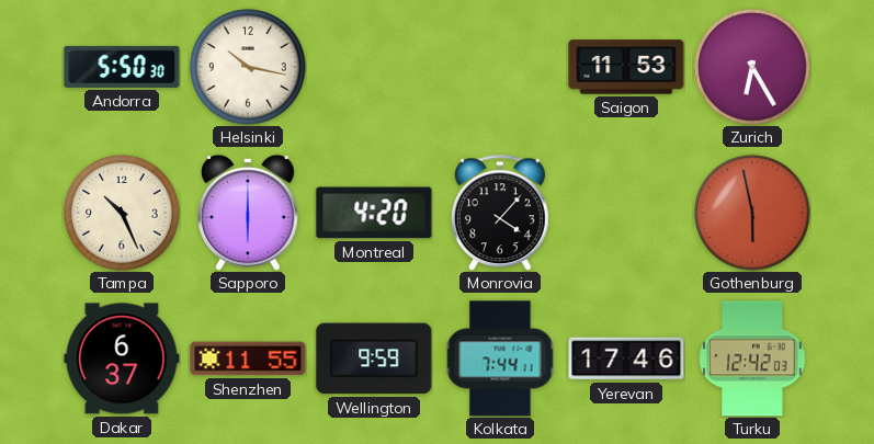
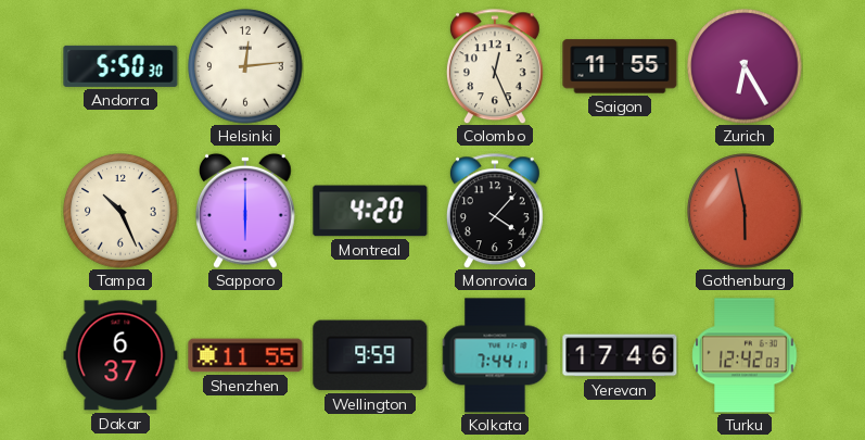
Helsinki: 10:17 -> 12:14
Colombo: none -> 12:26
Saigon: 11:53 -> 11:55
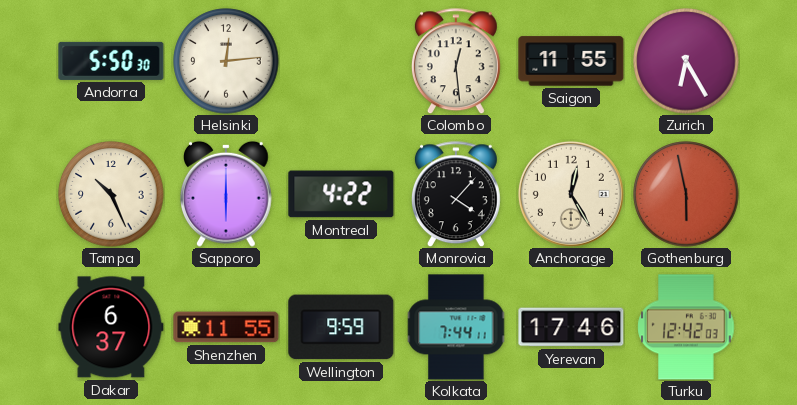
Colombo: 12:26 -> 12:29
Montreal: 4:20 -> 4:22
Anchorage: none -> 12:25
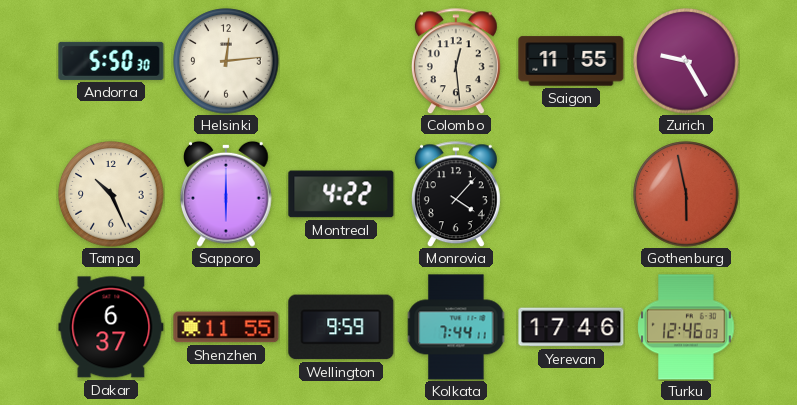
Zurich: 6:25 -> 9:25
Anchorage: 12:25 -> none
Turku: 12:42 -> 12:46
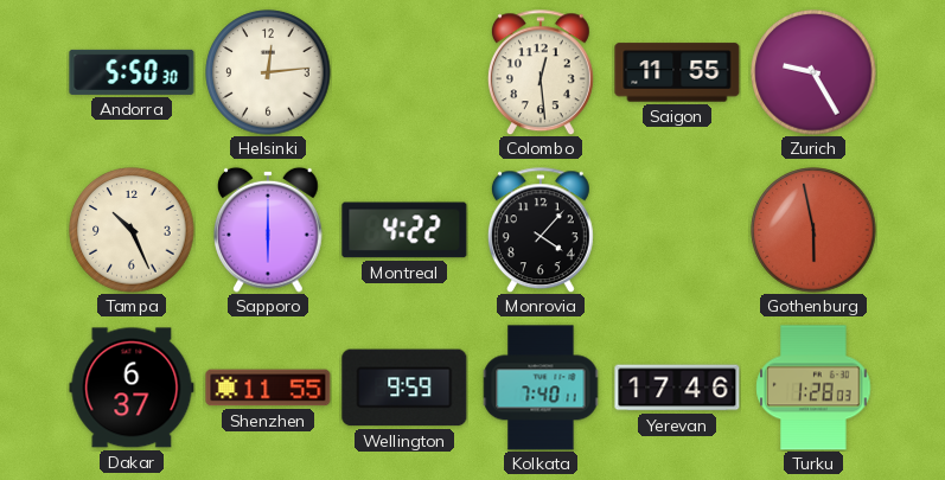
Kolkata: 7:44 -> 7:40
Turku: 12:46 -> 1:28
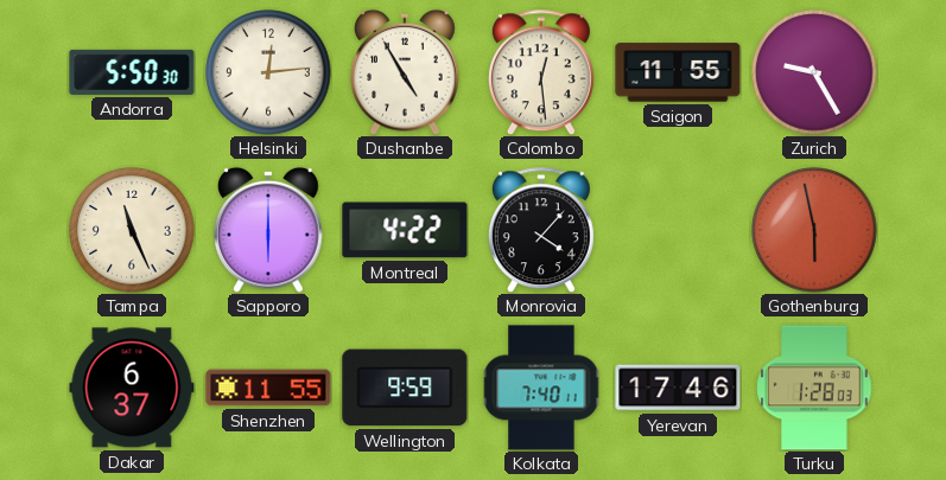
Dushanbe: none -> 4:55
Tampa: 10:26 -> 11:26
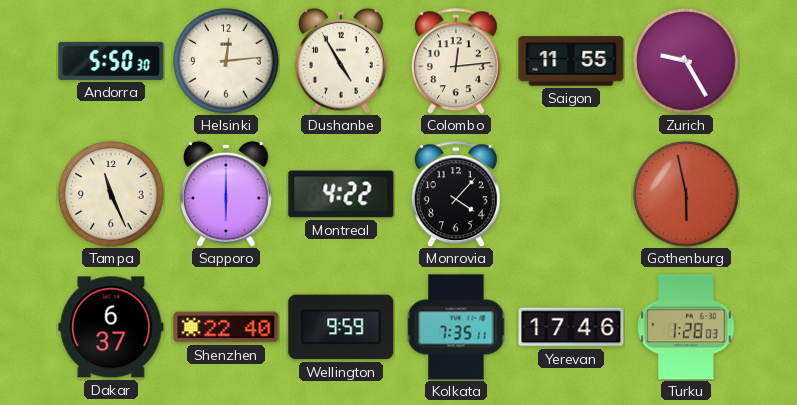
Colombo: 12:29 -> 12:14
Shenzhen: 11:55 -> 22:40
Kolkata: 7:40 -> 7:35
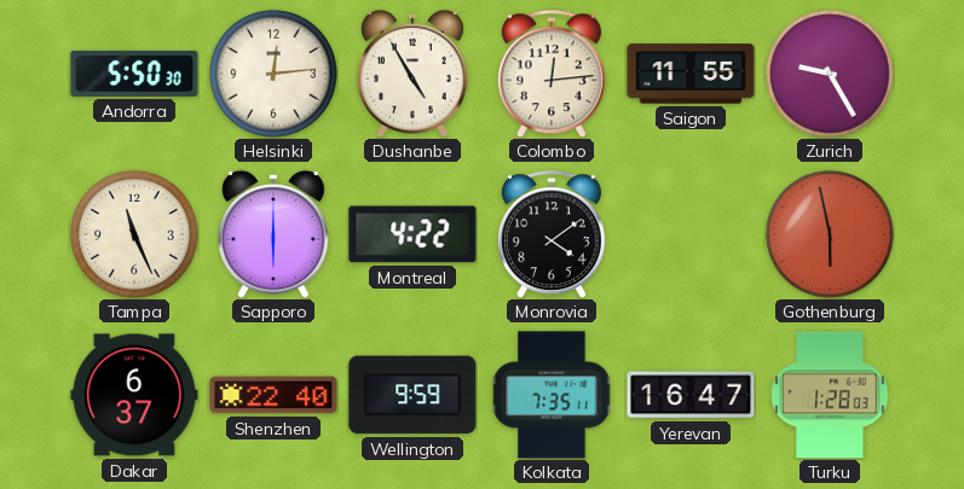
Monrovia: 4:07 -> 4:09
Yerevan: 17:46 -> 16:47
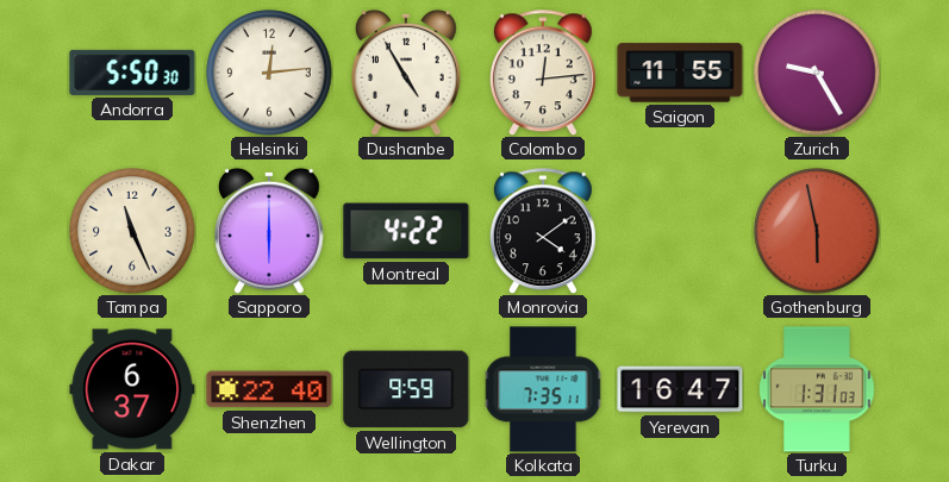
Turku: 1:28 -> 1:31
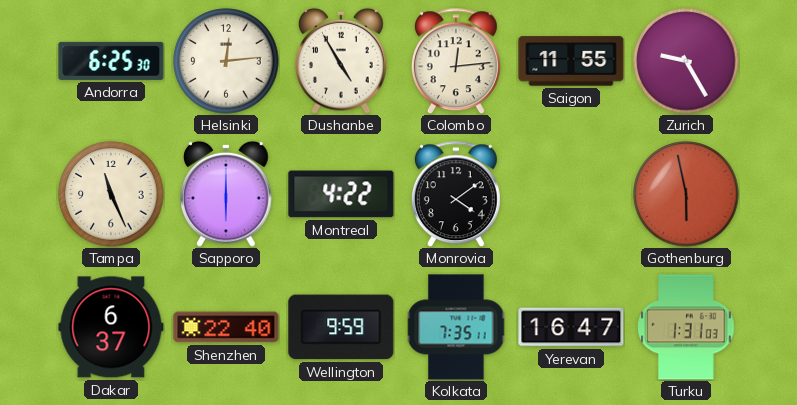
Andorra: 5:50 -> 6:25
